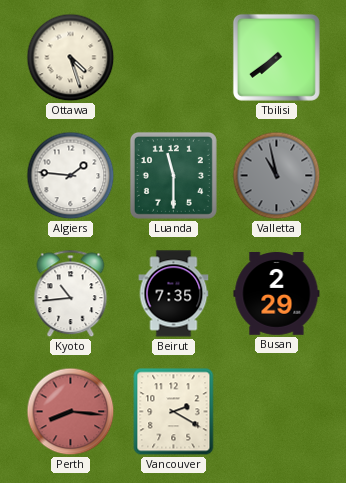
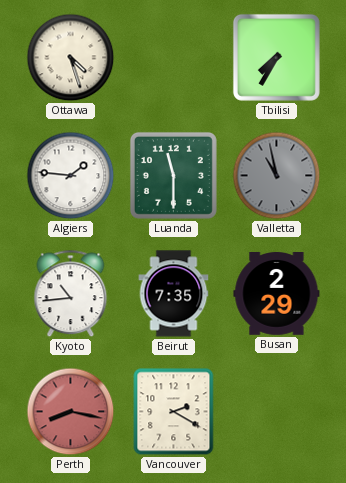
Tbilisi: 7:39 -> 7:35
Perth: 8:16 -> 8:17
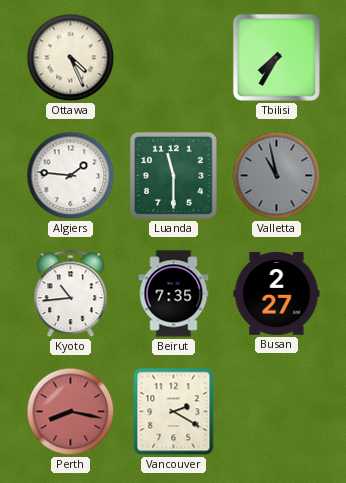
Ottawa: 4:27 -> 4:26
Busan: 2:29 -> 2:27
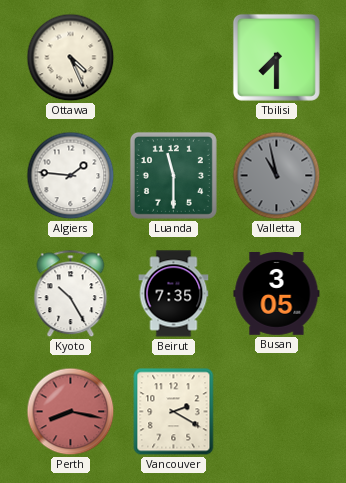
Tbilisi: 7:35 -> 7:30
Kyoto: 10:44 -> 10:25
Busan: 2:27 -> 3:05
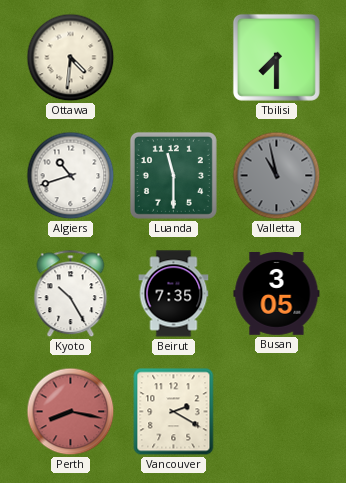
Ottawa: 4:26 -> 4:31
Algiers: 1:46 -> 10:42
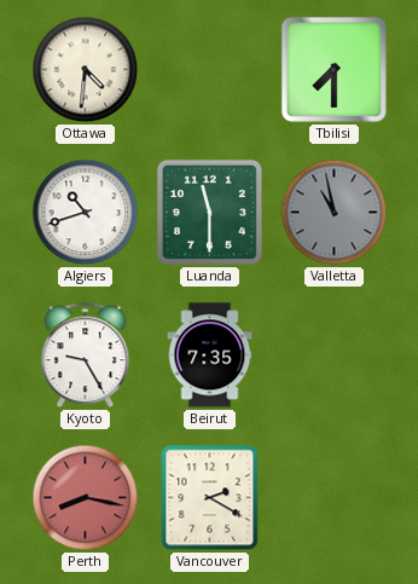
Kyoto: 10:25 -> 9:25
Busan: 3:05 -> none
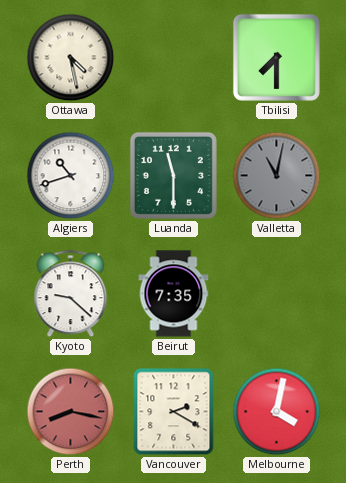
Ottawa: 4:31 -> 4:28
Valletta: 10:58 -> 11:02
Kyoto: 9:25 -> 9:22
Melbourne: none -> 4:02
